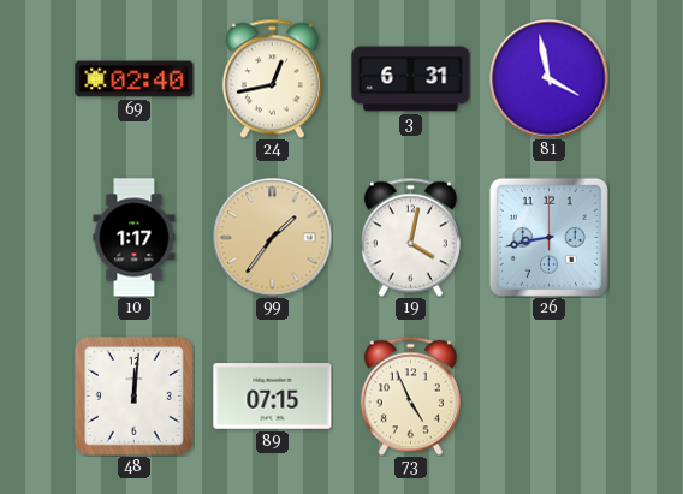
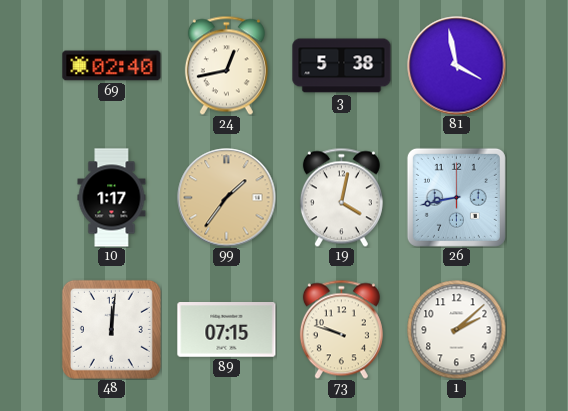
3: 6:31 -> 5:38
73: 4:56 -> 9:48
1: none -> 2:08
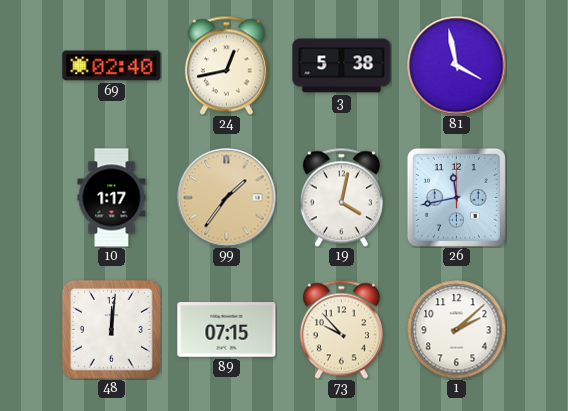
26: 8:43 -> 11:43
73: 9:48 -> 9:53
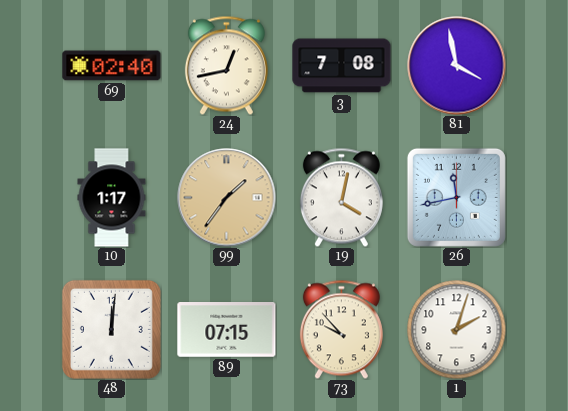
3: 5:38 -> 7:08
1: 2:08 -> 2:03
